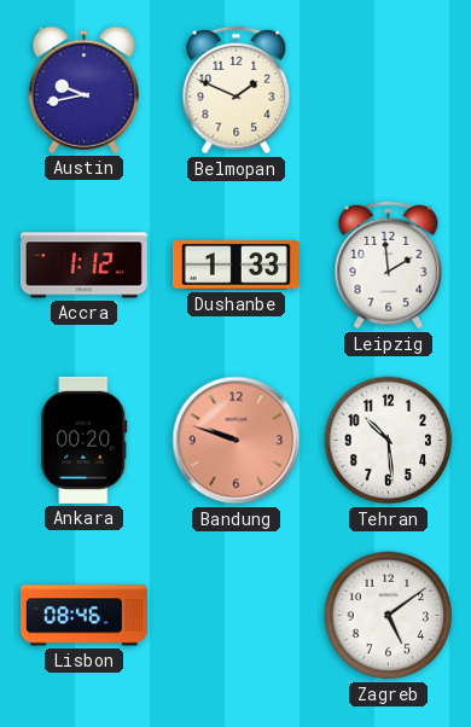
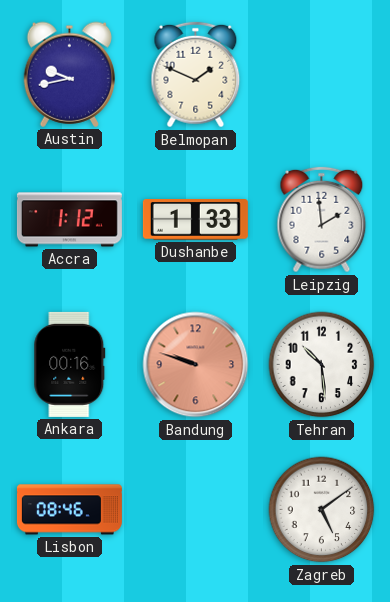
Ankara: 00:20 -> 00:16
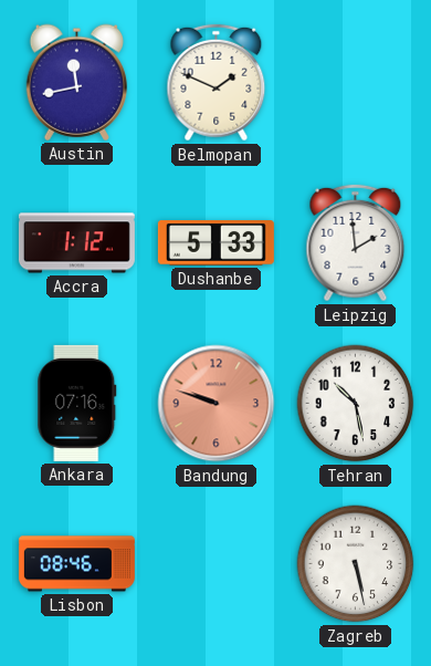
Austin: 9:43 -> 11:43
Dushanbe: 1:33 -> 5:33
Ankara: 00:16 -> 07:16
Tehran: 10:29 -> 10:28
Zagreb: 5:09 -> 5:28
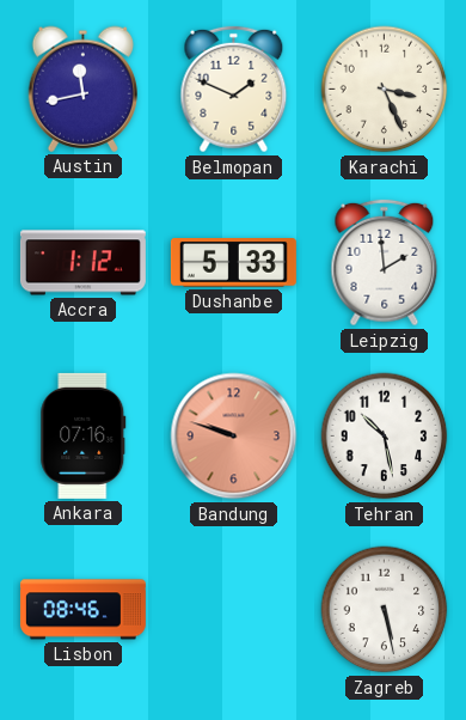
Karachi: none -> 3:26
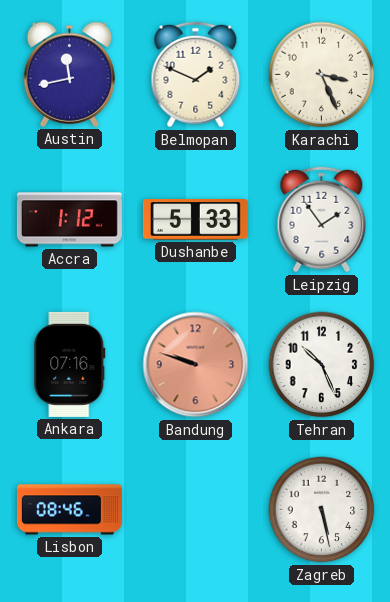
Leipzig: 1:59 -> 1:54
Tehran: 10:28 -> 10:26
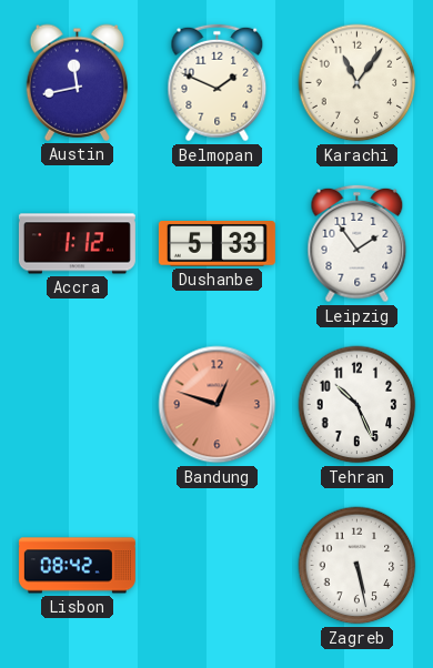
Karachi: 3:26 -> 11:06
Ankara: 07:16 -> none
Bandung: 9:48 -> 12:48
Lisbon: 08:46 -> 08:42
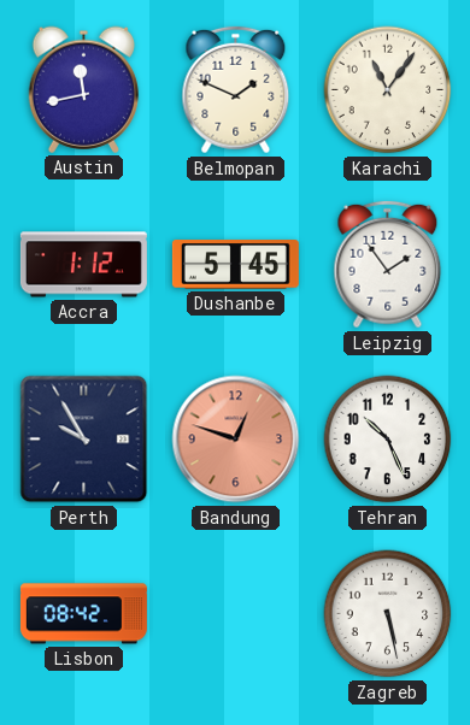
Dushanbe: 5:33 -> 5:45
Perth: none -> 9:55
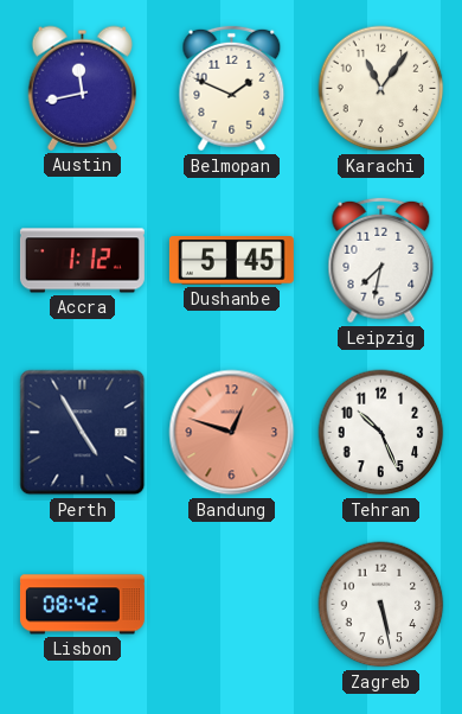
Leipzig: 1:54 -> 7:32
Perth: 9:55 -> 4:55
